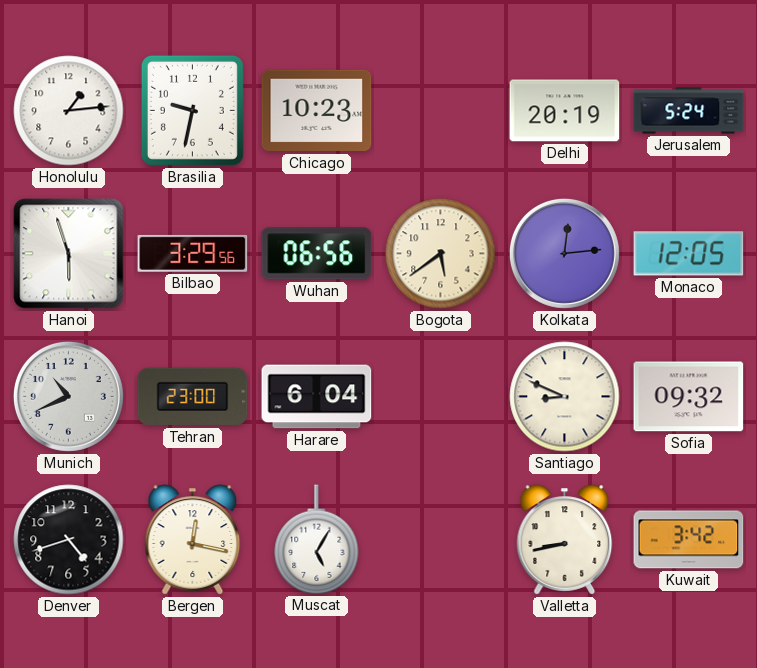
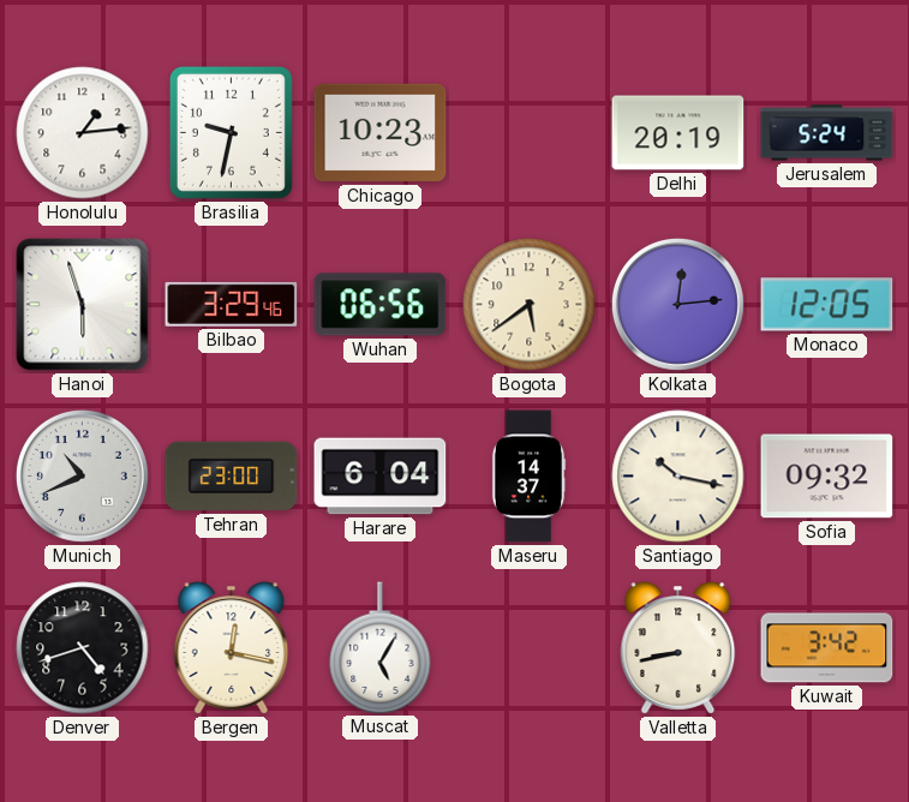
Bilbao: 3:29:56 -> 3:29:46
Maseru: none -> 14:37
Santiago: 8:49 -> 10:17
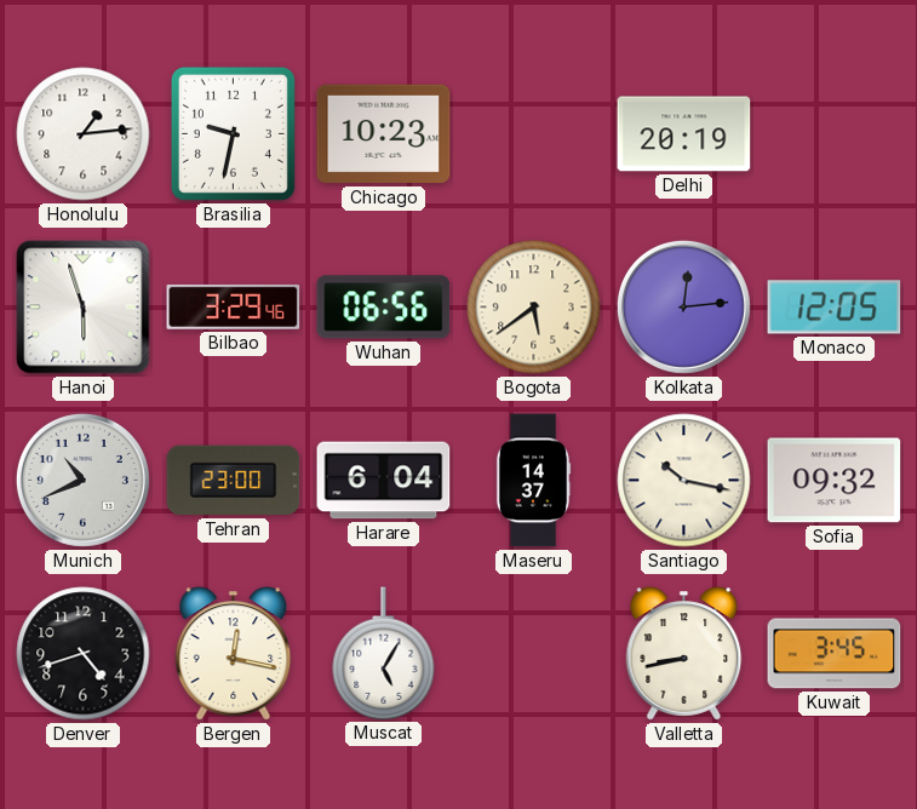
Jerusalem: 5:24 -> none
Kuwait: 3:42 -> 3:45
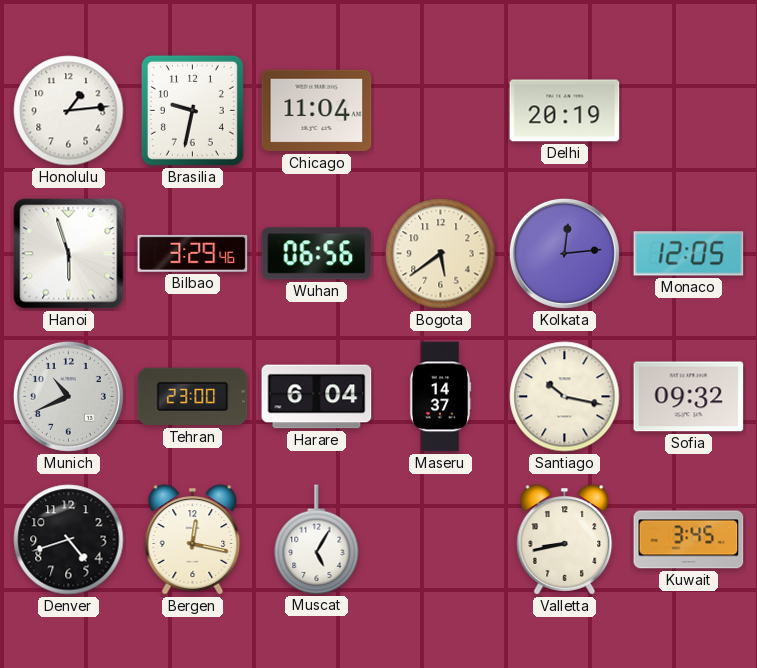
Chicago: 10:23 -> 11:04
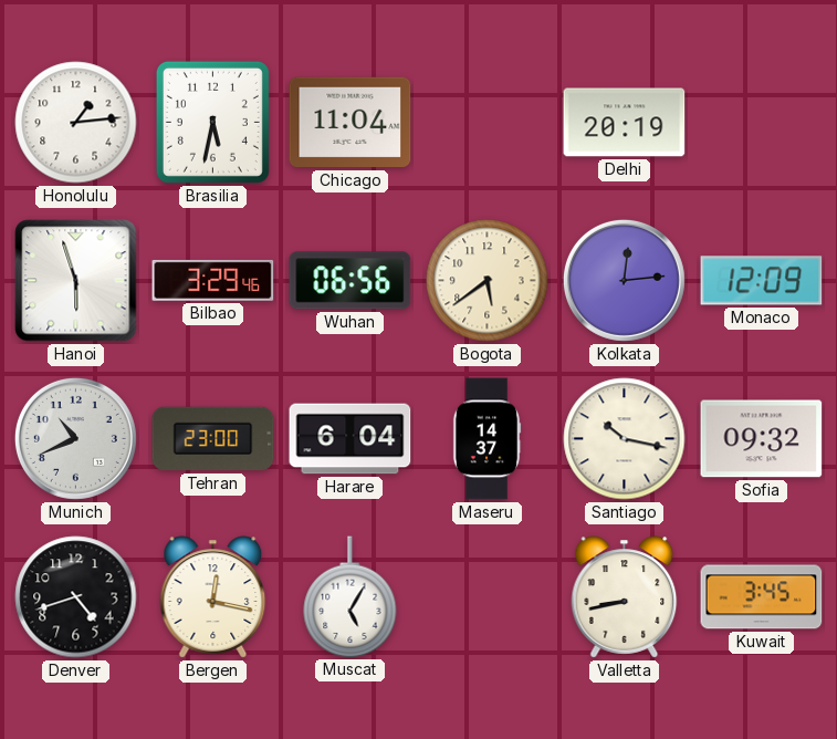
Brasilia: 9:32 -> 5:32
Monaco: 12:05 -> 12:09
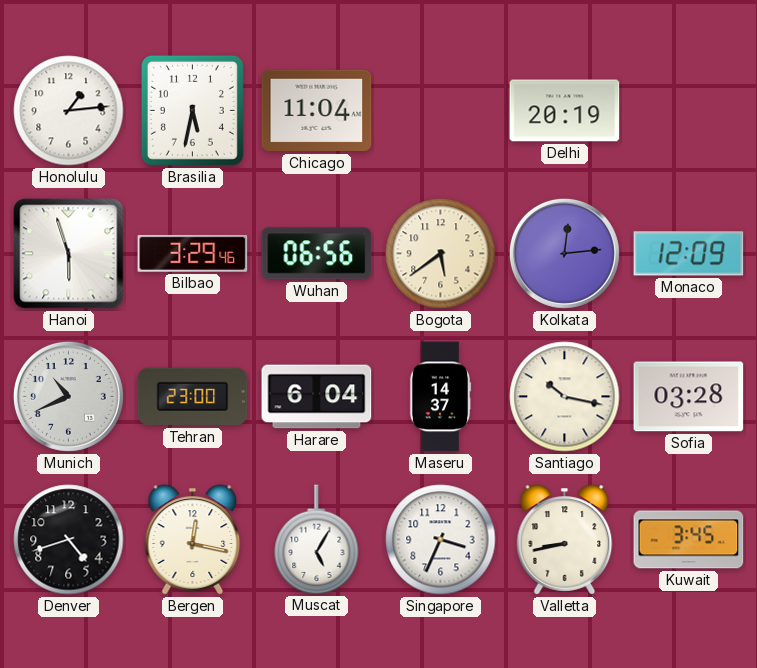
Sofia: 09:32 -> 03:28
Singapore: none -> 3:34
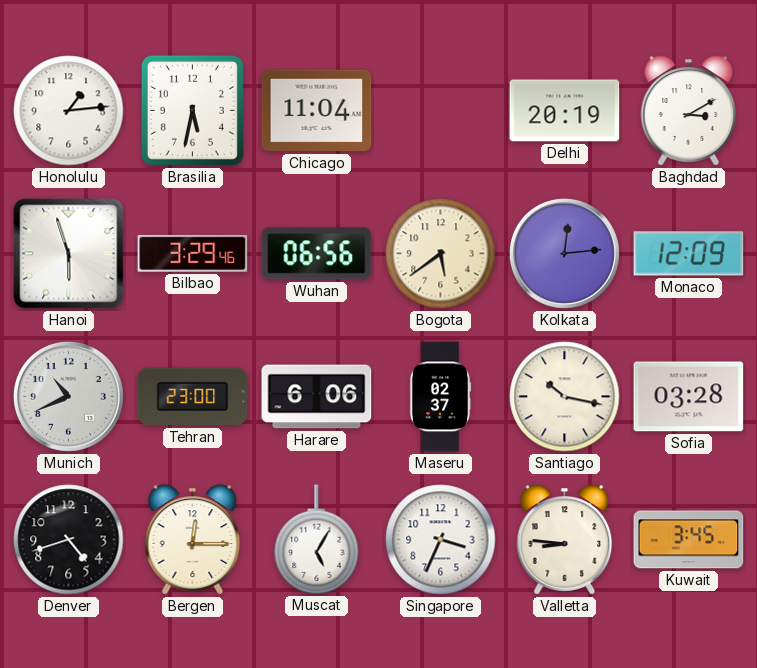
Baghdad: none -> 3:10
Harare: 6:04 -> 6:06
Maseru: 14:37 -> 02:37
Bergen: 12:17 -> 12:15
Valletta: 8:43 -> 8:46
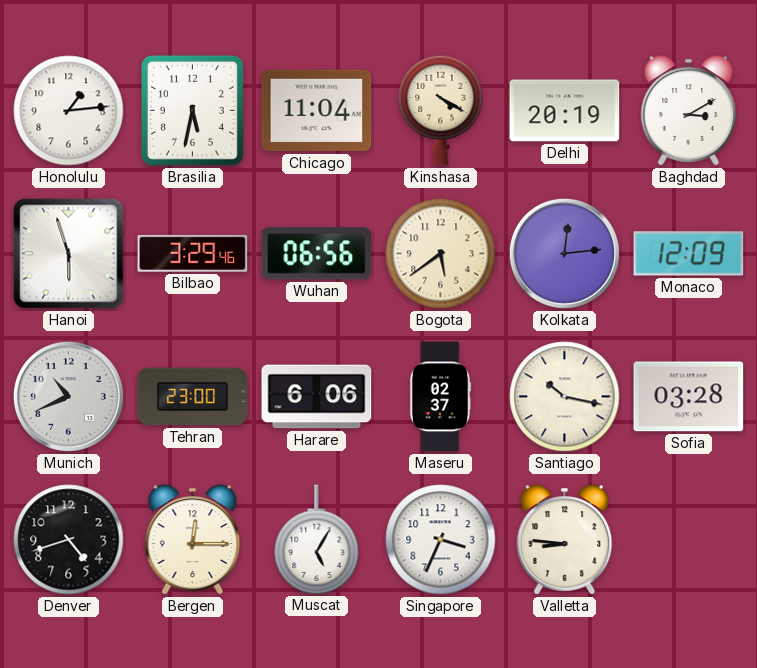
Kinshasa: none -> 4:20
Kuwait: 3:45 -> none
